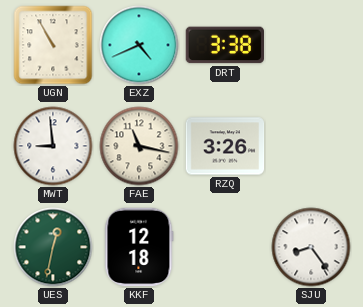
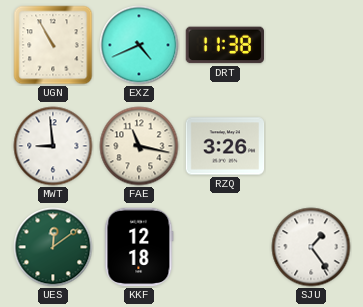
DRT: 3:38 -> 11:38
UES: 12:32 -> 12:09
SJU: 8:24 -> 1:24
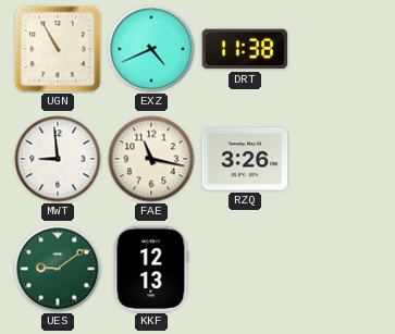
UES: 12:09 -> 9:09
KKF: 12:18 -> 12:13
SJU: 1:24 -> none
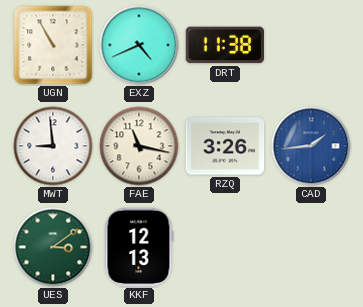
CAD: none -> 1:44
UES: 9:09 -> 3:09
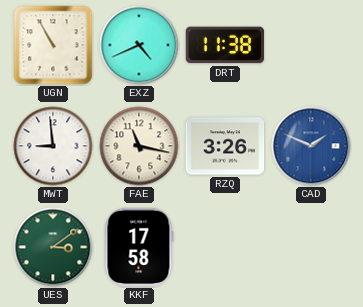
CAD: 1:44 -> 1:49
KKF: 12:13 -> 17:58
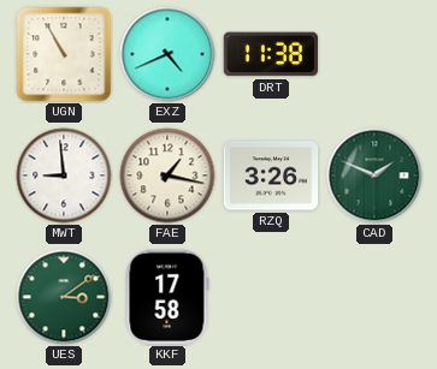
FAE: 11:17 -> 1:17
CAD dial: blue -> green
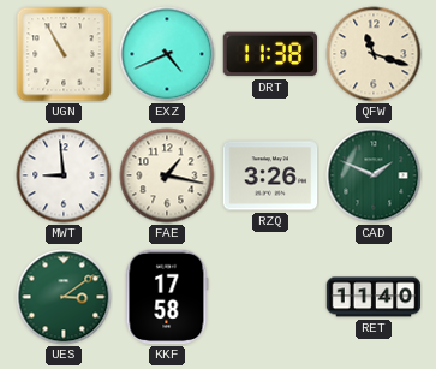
QFW: none -> 11:18
RET: none -> 11:40
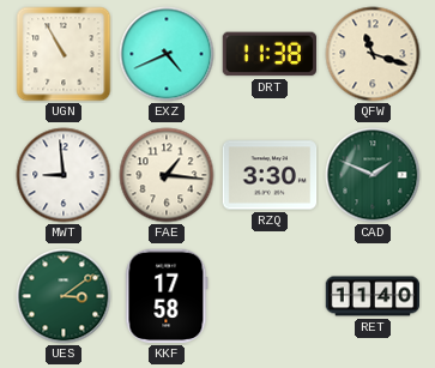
FAE: 1:17 -> 1:16
RZQ: 3:26 -> 3:30
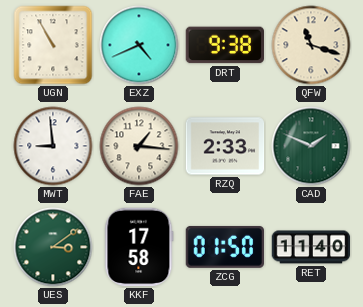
DRT: 11:38 -> 9:38
RZQ: 3:30 -> 2:33
ZCG: none -> 01:50
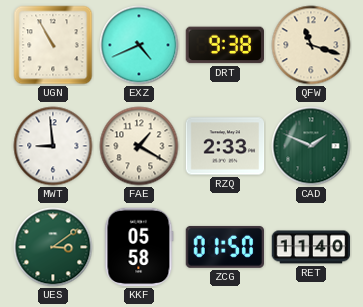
FAE: 1:16 -> 1:20
KKF: 17:58 -> 05:58
